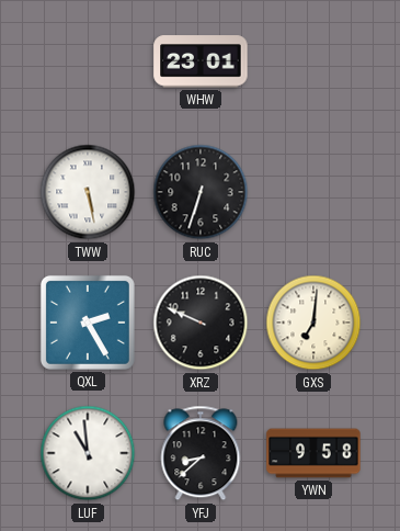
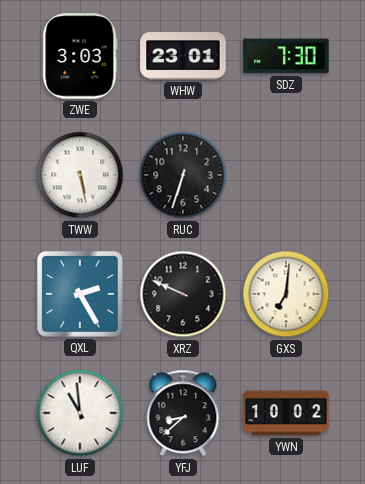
ZWE: none -> 3:03
SDZ: none -> 7:30
YWN: 9:58 -> 10:02
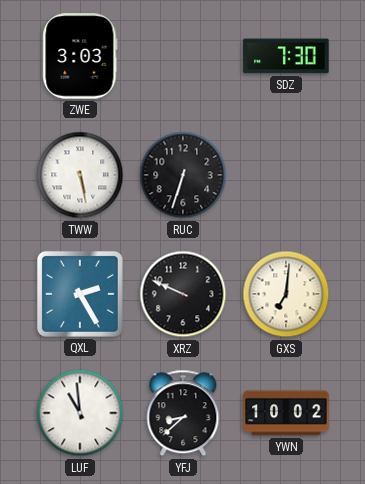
WHW: 23:01 -> none
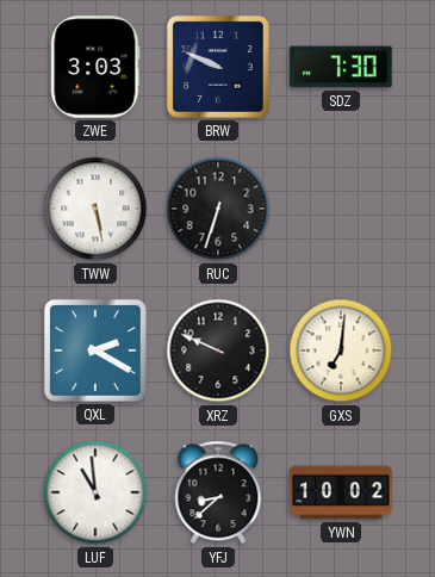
BRW: none -> 9:49
QXL: 2:25 -> 2:20
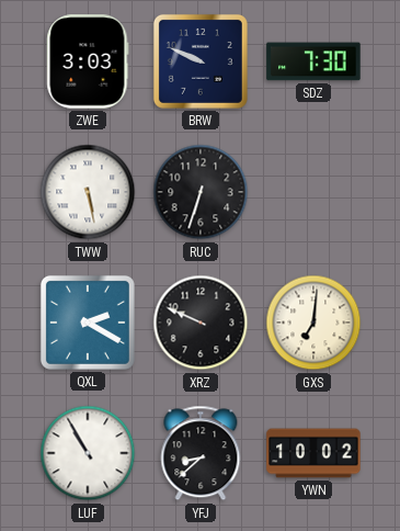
LUF: 10:59 -> 10:55
